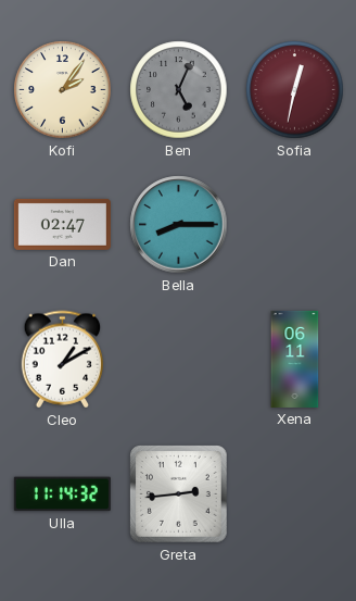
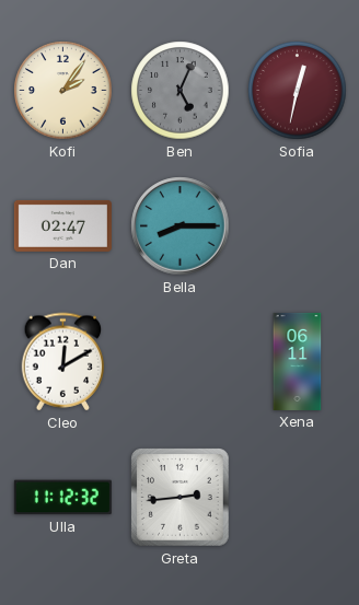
Cleo: 1:10 -> 12:10
Ulla: 11:14 -> 11:12
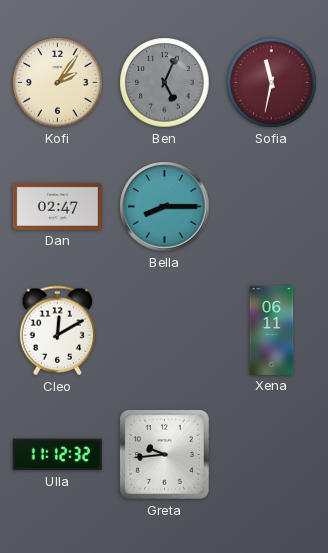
Sofia: 12:32 -> 11:32
Greta: 2:44 -> 9:44
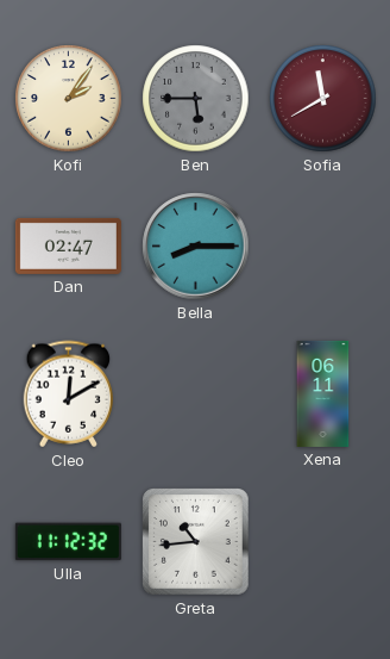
Ben: 5:04 -> 5:45
Sofia: 11:32 -> 11:40
Greta: 9:44 -> 10:44
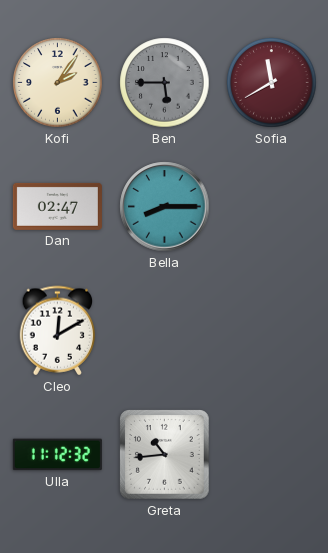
Xena: 06:11 -> none
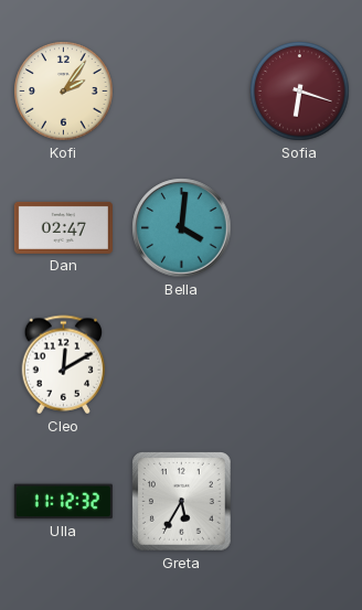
Ben: 5:45 -> none
Sofia: 11:40 -> 6:18
Bella: 8:15 -> 4:01
Greta: 10:44 -> 5:35
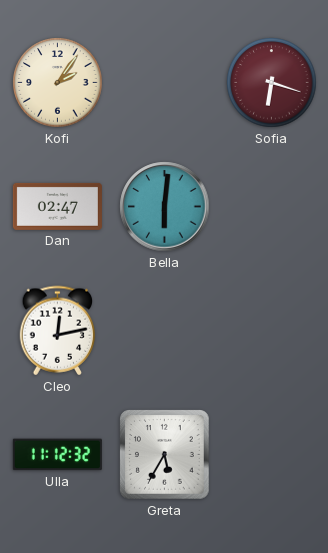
Bella: 4:01 -> 6:01
Cleo: 12:10 -> 12:13
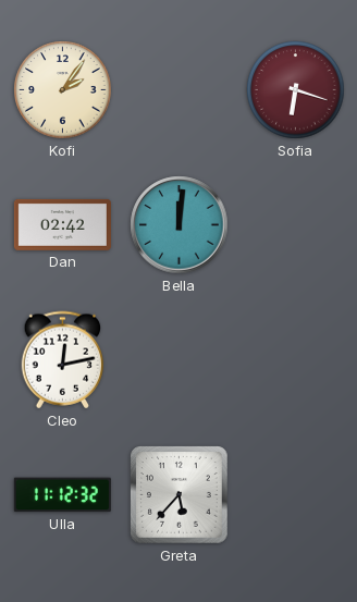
Dan: 02:47 -> 02:42
Bella: 6:01 -> 12:01
Greta: 5:35 -> 5:37
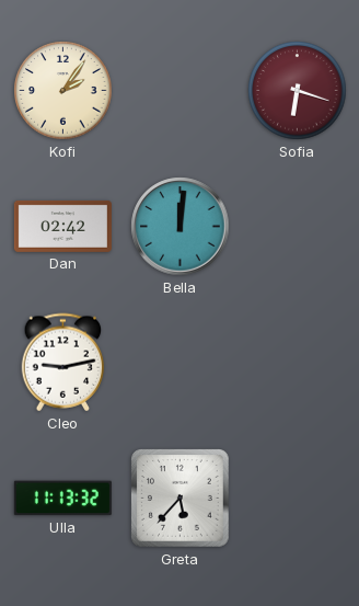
Cleo: 12:13 -> 9:13
Ulla: 11:12 -> 11:13
